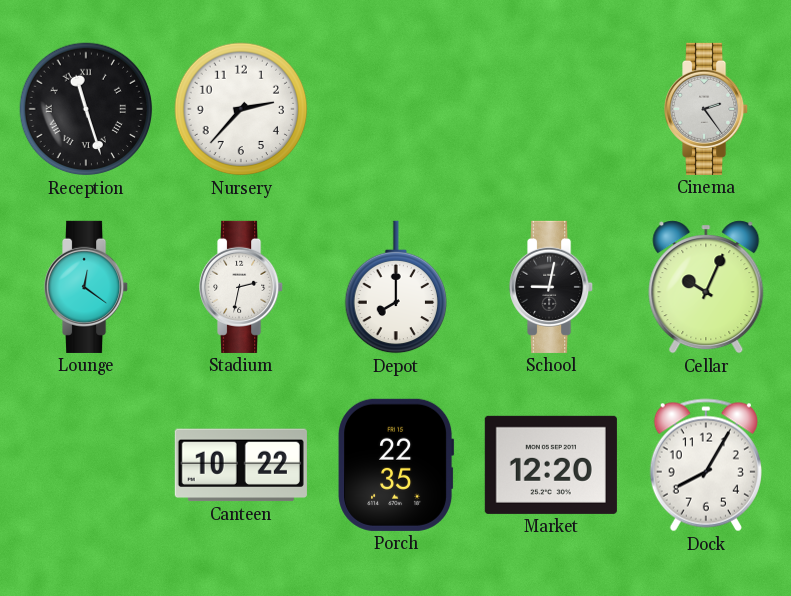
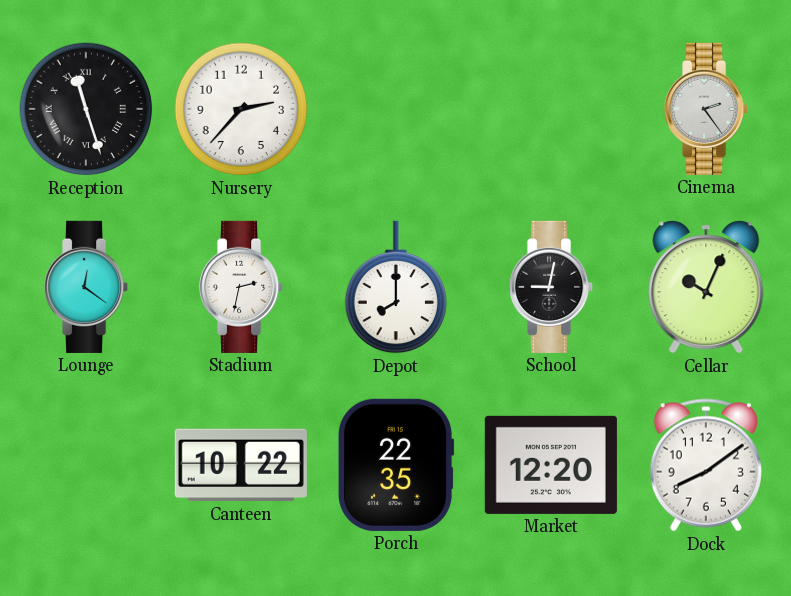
Dock: 8:05 -> 8:09
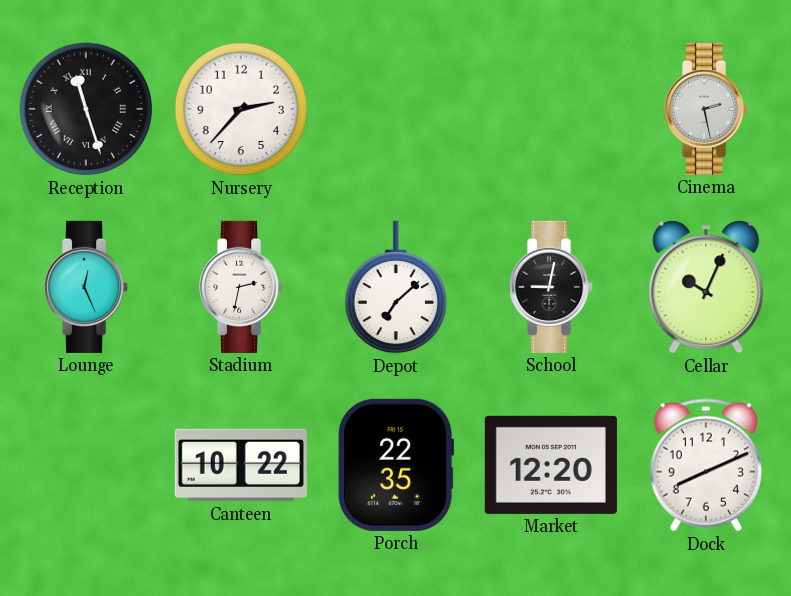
Cinema: 2:24 -> 2:28
Lounge: 12:21 -> 12:26
Depot: 8:00 -> 7:08
Dock: 8:09 -> 8:11
